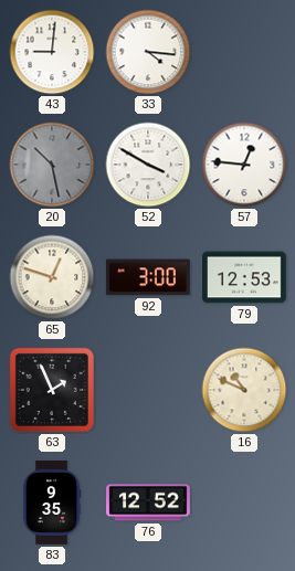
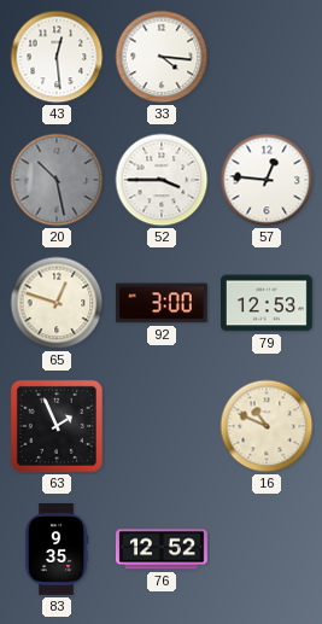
43: 9:01 -> 12:29
52: 3:50 -> 3:45
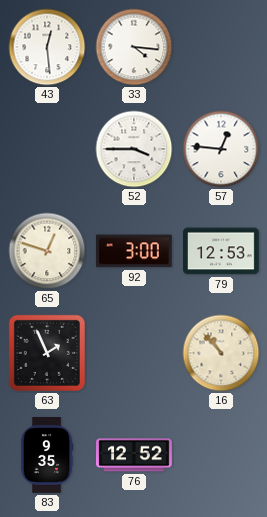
20: 10:28 -> none
16: 10:49 -> 10:53
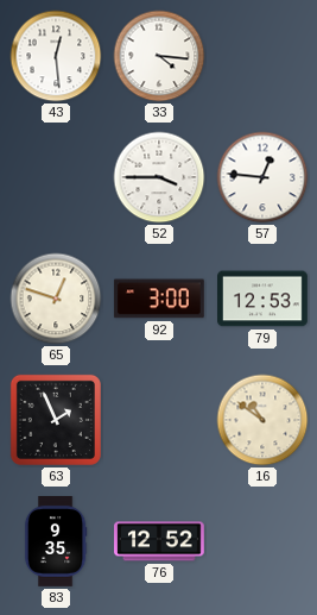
16: 10:53 -> 10:51
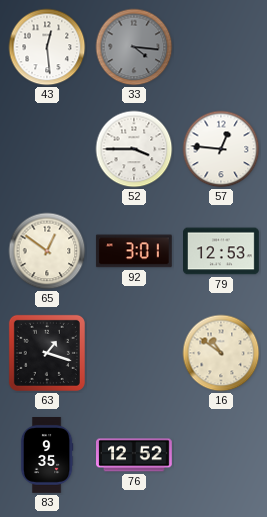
33 dial: white -> grey
65: 12:48 -> 12:51
92: 3:00 -> 3:01
63: 1:56 -> 1:18
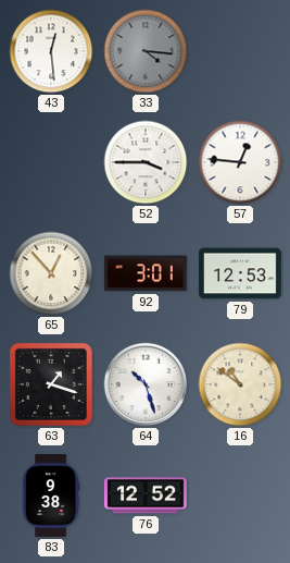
65: 12:51 -> 12:53
64: none -> 10:27
83: 9:35 -> 9:38
